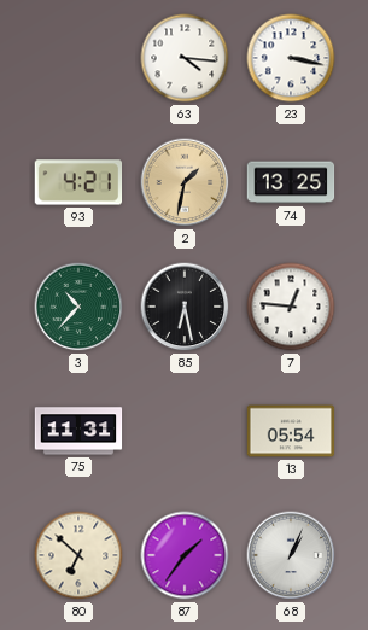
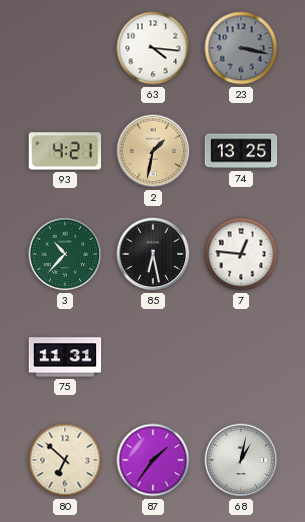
23 dial: white -> grey
13: 05:54 -> none
68: 1:04 -> 1:02
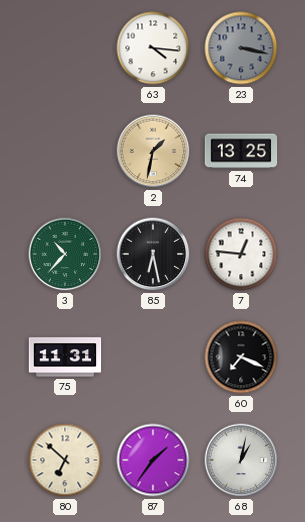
93: 4:21 -> none
60: none -> 7:19
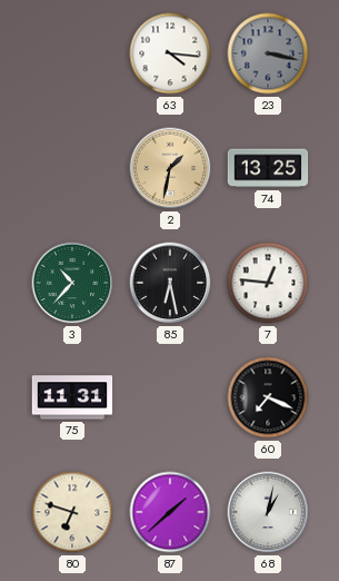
80: 6:52 -> 6:48
87: 1:36 -> 1:38
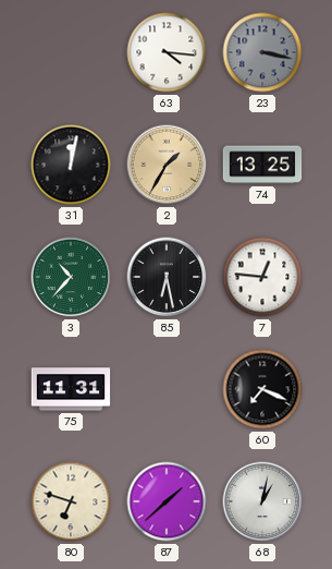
31: none -> 12:02
2: 1:32 -> 1:35
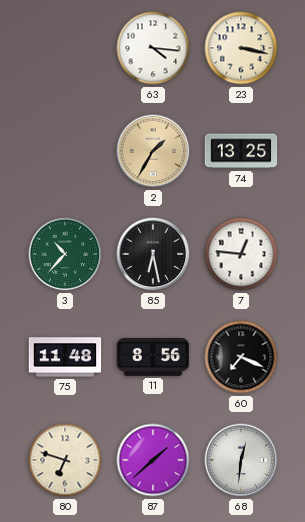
23 dial: grey -> cream
31: 12:02 -> none
75: 11:31 -> 11:48
11: none -> 8:56
68: 1:02 -> 12:31
